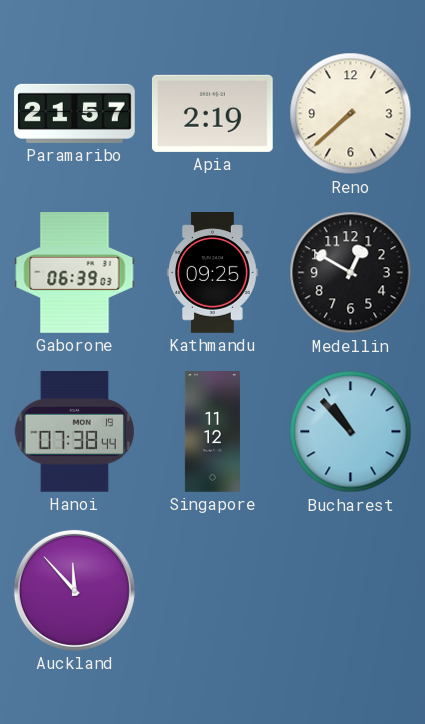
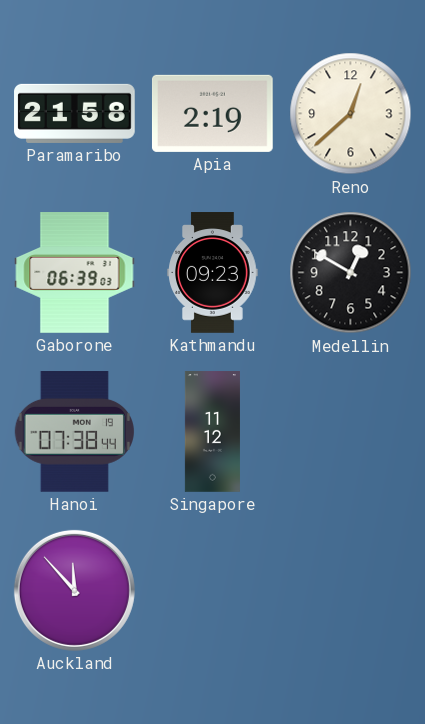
Paramaribo: 21:57 -> 21:58
Reno: 7:38 -> 12:38
Kathmandu: 09:25 -> 09:23
Bucharest: 10:53 -> none
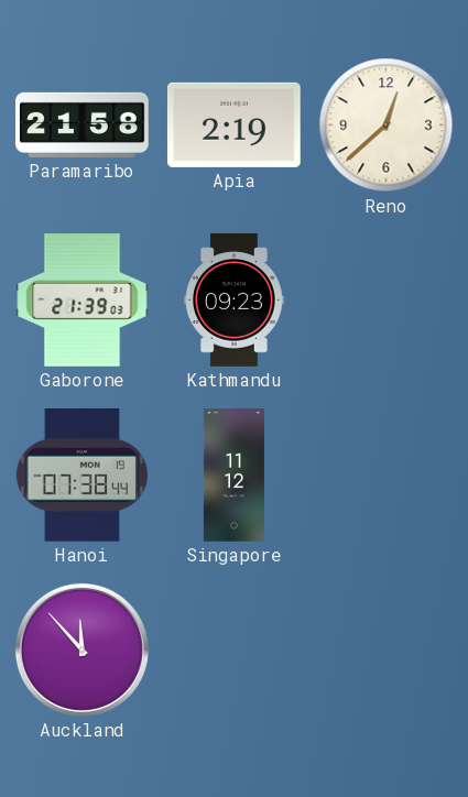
Gaborone: 06:39 -> 21:39
Medellin: 12:50 -> none
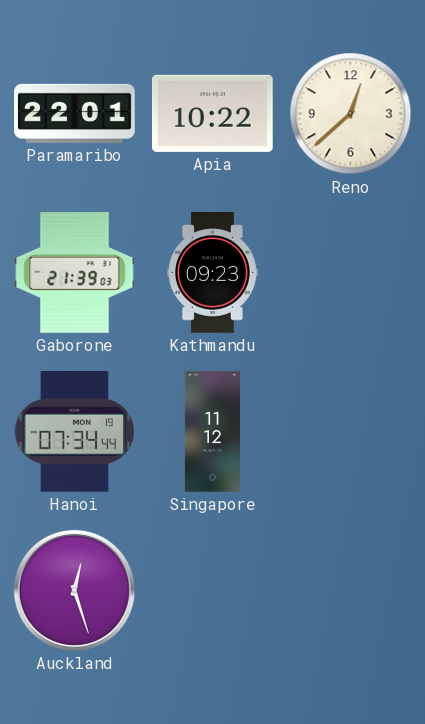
Paramaribo: 21:58 -> 22:01
Apia: 2:19 -> 10:22
Hanoi: 07:38 -> 07:34
Auckland: 11:53 -> 12:27
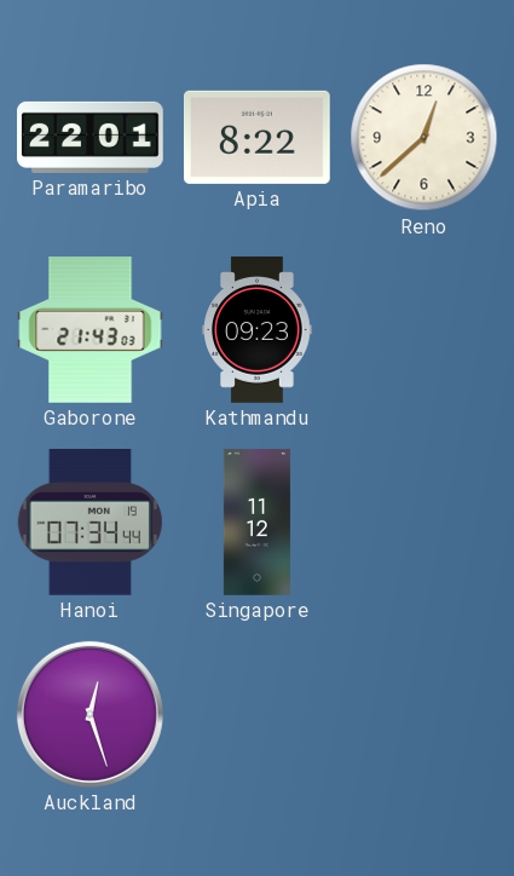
Apia: 10:22 -> 8:22
Gaborone: 21:39 -> 21:43
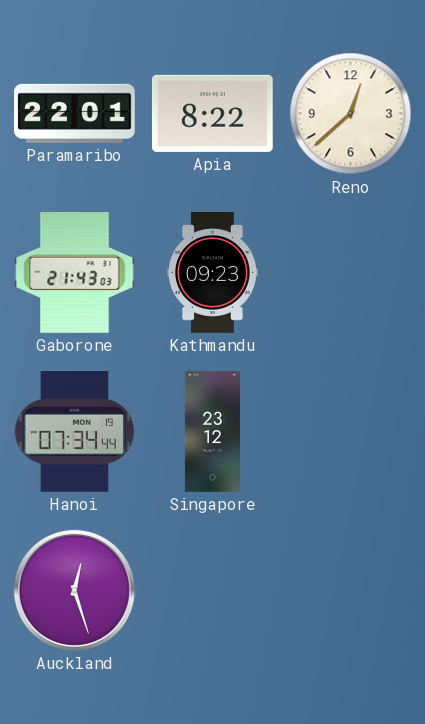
Singapore: 11:12 -> 23:12
